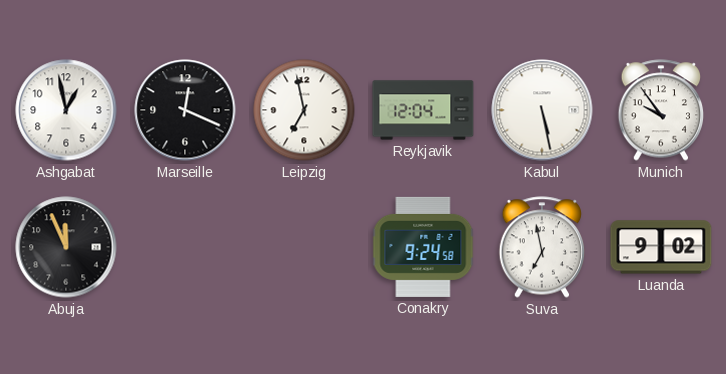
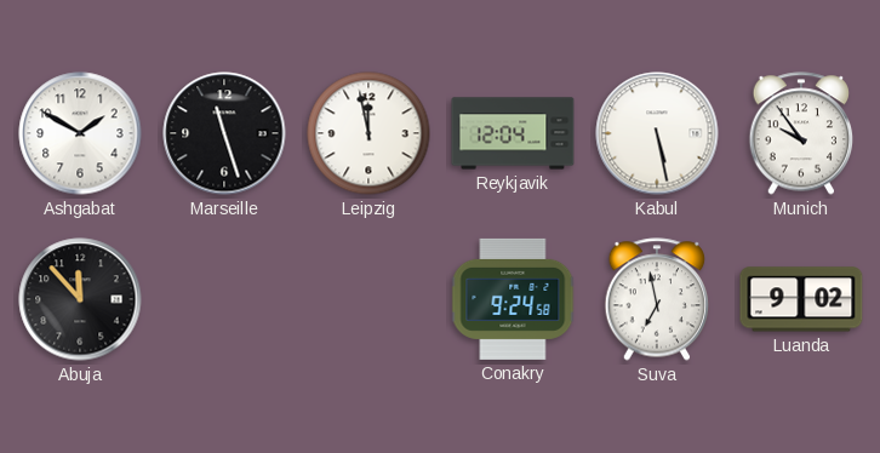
Ashgabat: 12:58 -> 1:50
Marseille: 12:19 -> 11:27
Leipzig: 6:58 -> 11:58
Abuja: 11:56 -> 11:53
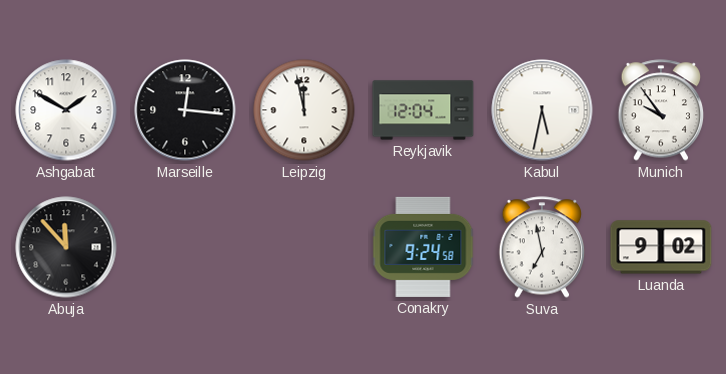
Marseille: 11:27 -> 12:16
Kabul: 5:28 -> 5:32
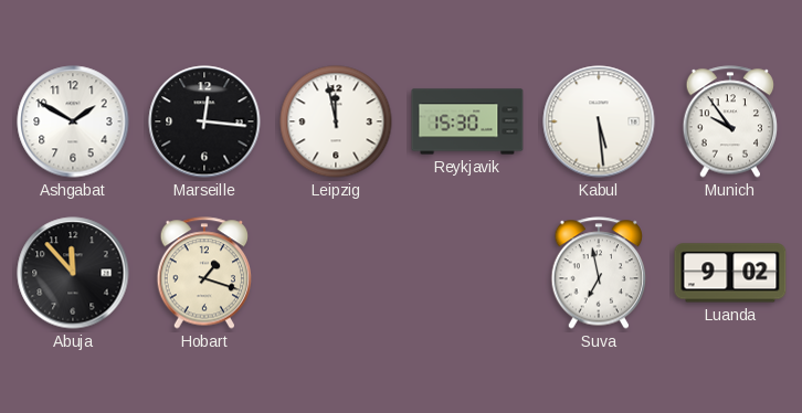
Reykjavik: 12:04 -> 15:30
Kabul: 5:32 -> 5:29
Hobart: none -> 1:18
Conakry: 9:24 -> none
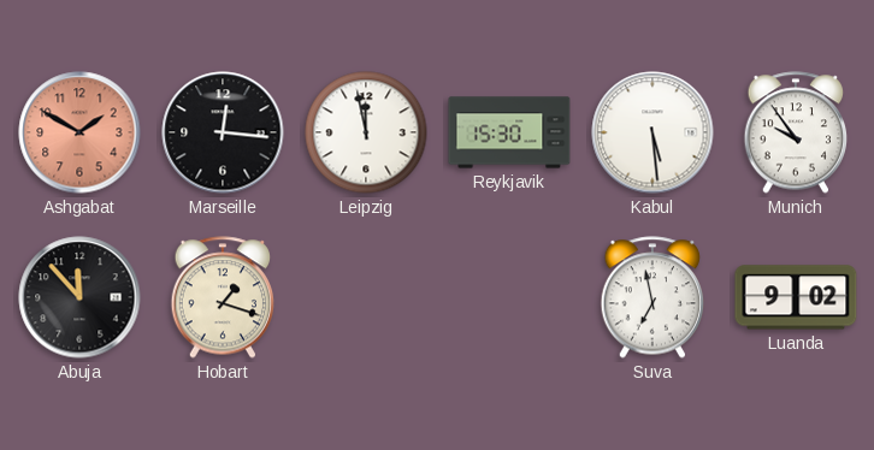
Ashgabat dial: white -> salmon
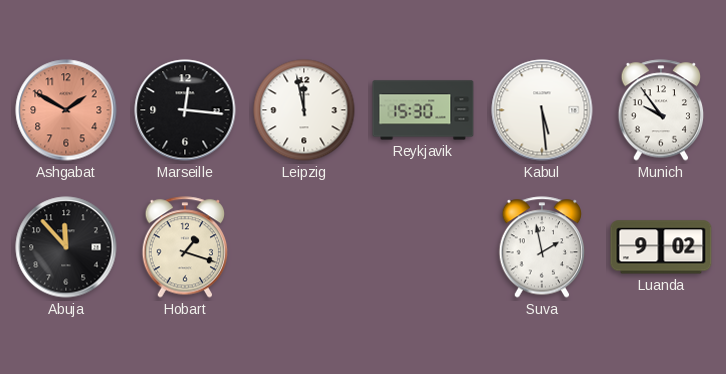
Suva: 6:58 -> 1:58
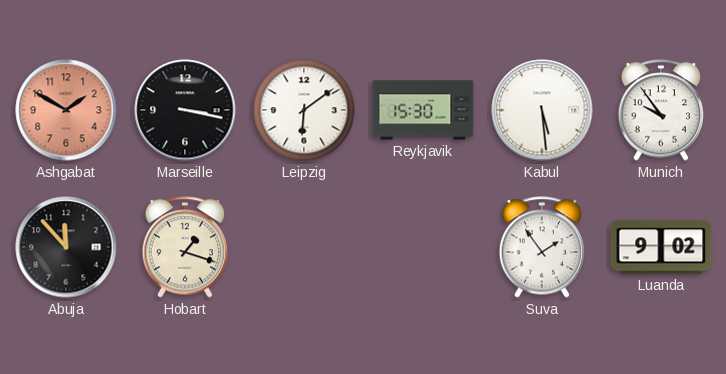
Marseille: 12:16 -> 3:17
Leipzig: 11:58 -> 6:09
Suva: 1:58 -> 1:54
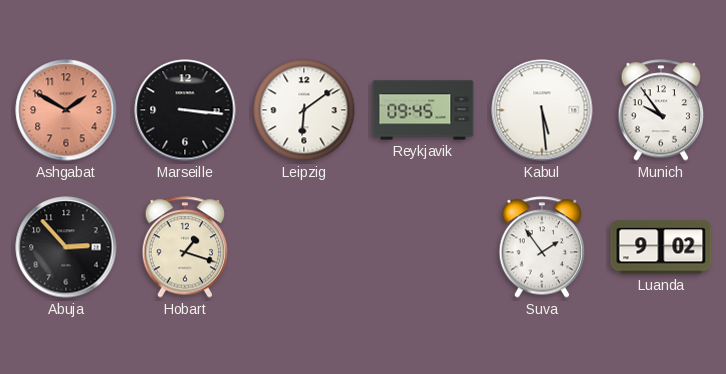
Marseille: 3:17 -> 3:16
Reykjavik: 15:30 -> 09:45
Abuja: 11:53 -> 2:53
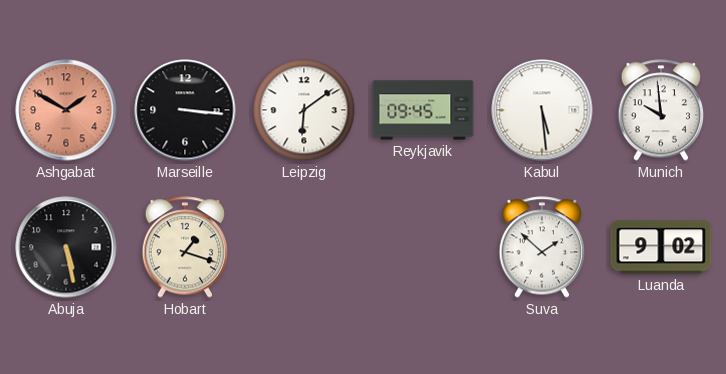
Munich: 9:54 -> 9:59
Abuja: 2:53 -> 5:28
Suva: 1:54 -> 1:52
